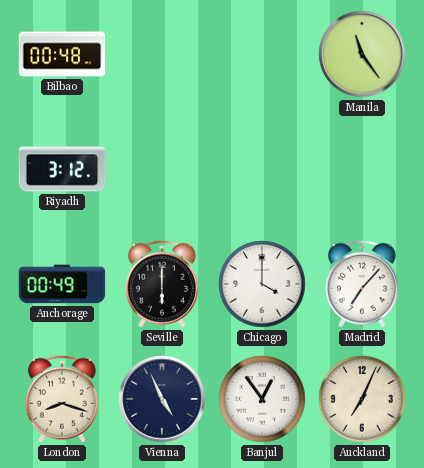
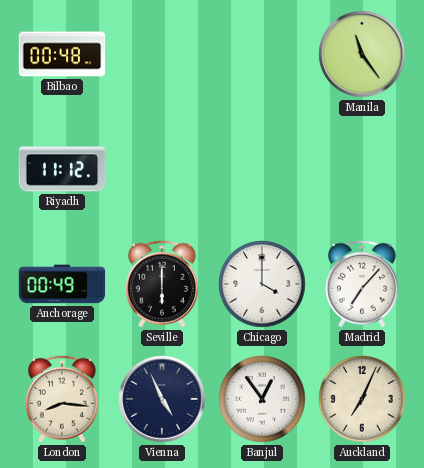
Riyadh: 3:12 -> 11:12
London: 8:18 -> 8:16
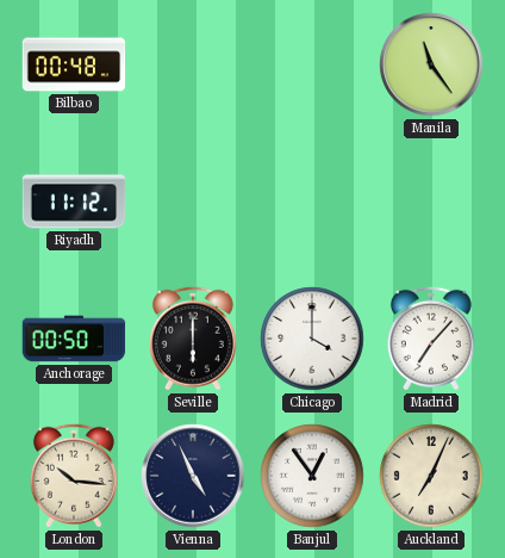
Anchorage: 00:49 -> 00:50
London: 8:16 -> 10:16
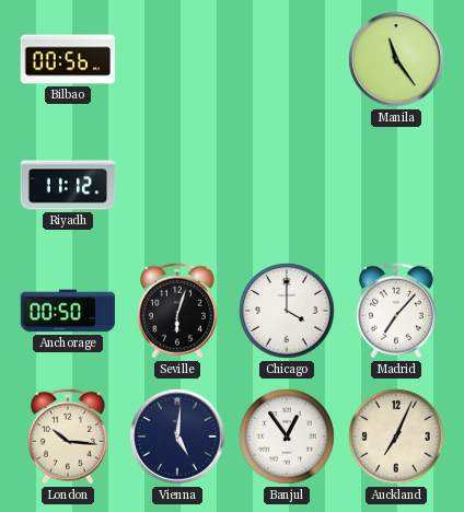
Bilbao: 00:48 -> 00:56
Seville: 6:00 -> 6:03
Vienna: 4:56 -> 5:01
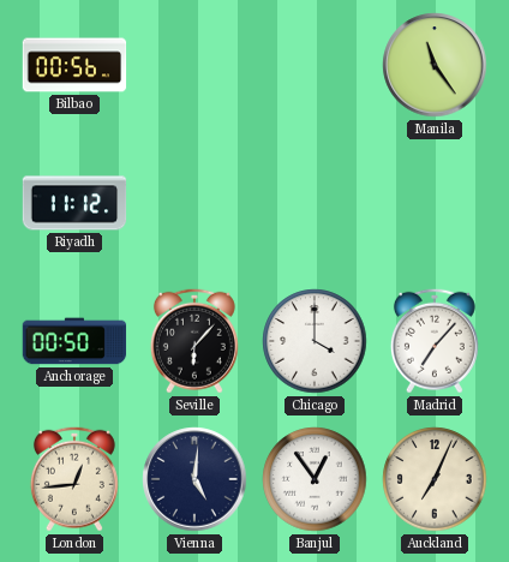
Seville: 6:03 -> 6:07
London: 10:16 -> 12:44
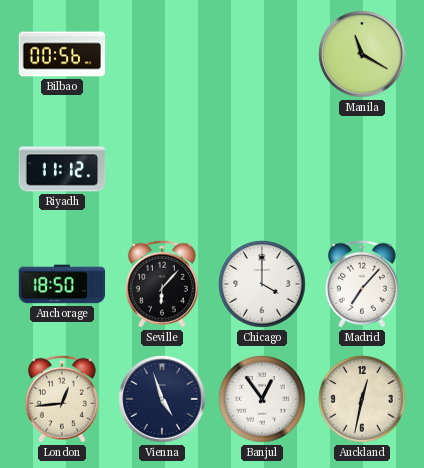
Manila: 11:24 -> 11:20
Anchorage: 00:50 -> 18:50
Vienna: 5:01 -> 4:57
Auckland: 7:04 -> 12:32
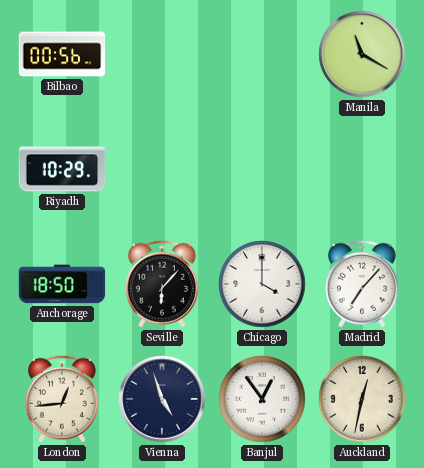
Riyadh: 11:12 -> 10:29
